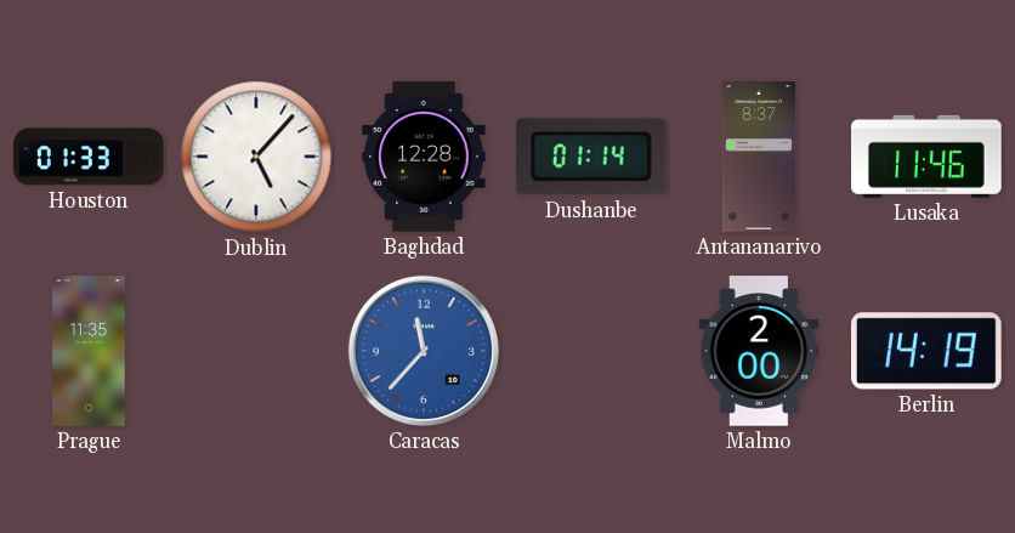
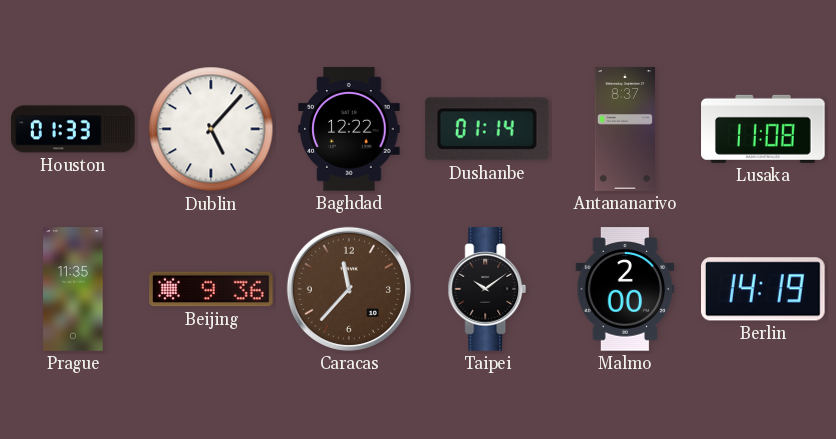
Baghdad: 12:28 -> 12:22
Lusaka: 11:46 -> 11:08
Beijing: none -> 9:36
Caracas dial: blue -> brown
Taipei: none -> 10:09
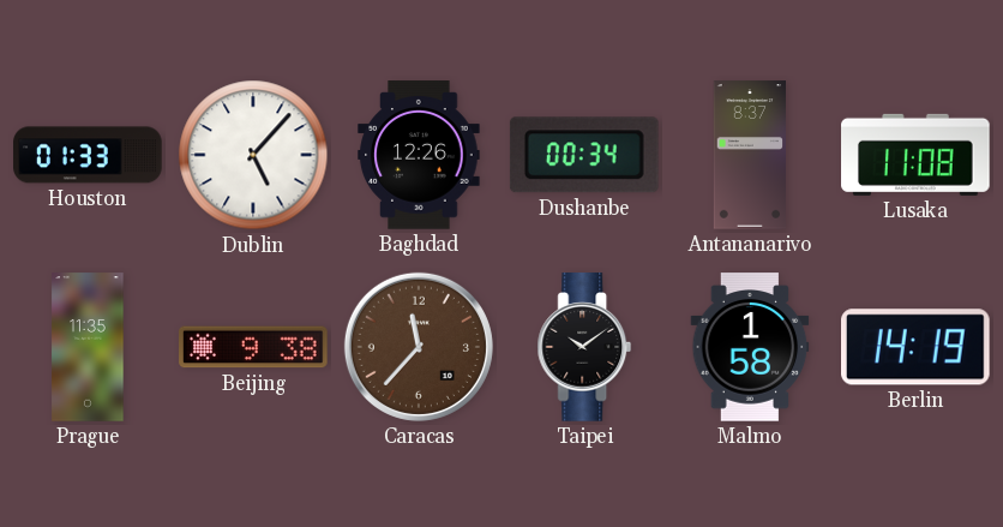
Baghdad: 12:22 -> 12:26
Dushanbe: 01:14 -> 00:34
Beijing: 9:36 -> 9:38
Malmo: 2:00 -> 1:58
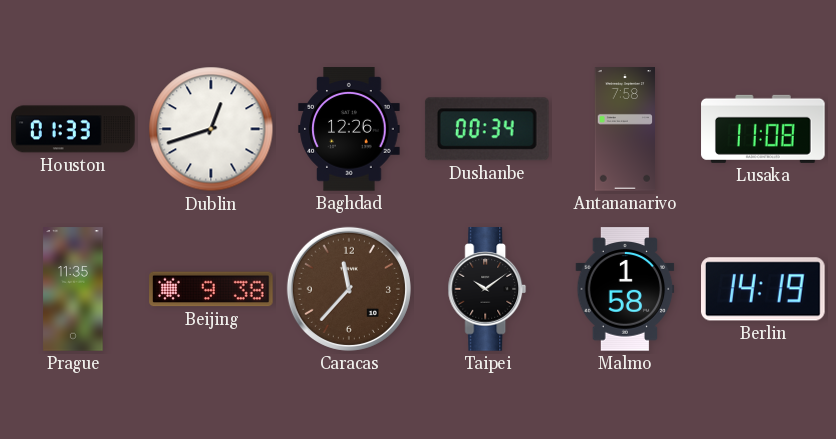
Dublin: 5:07 -> 12:42
Antananarivo: 8:37 -> 7:58
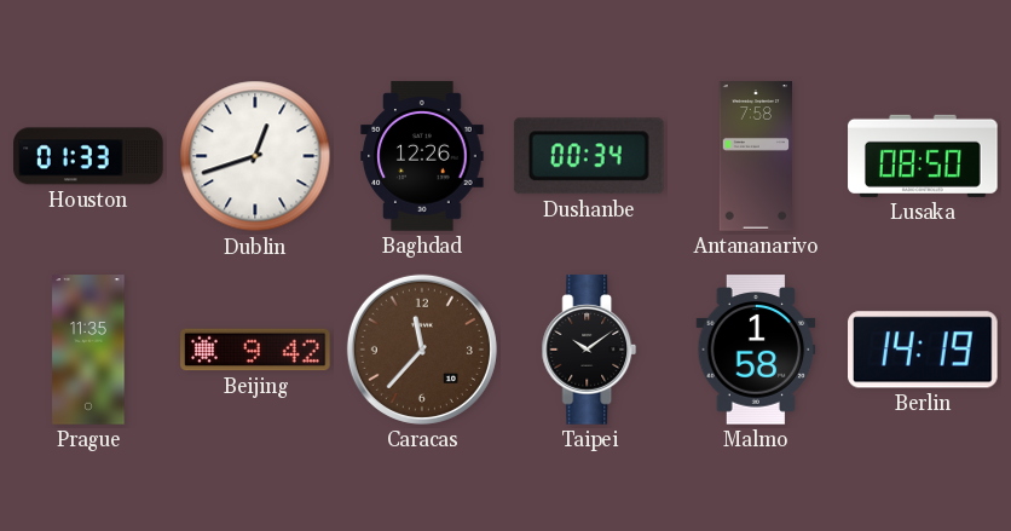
Lusaka: 11:08 -> 08:50
Beijing: 9:38 -> 9:42
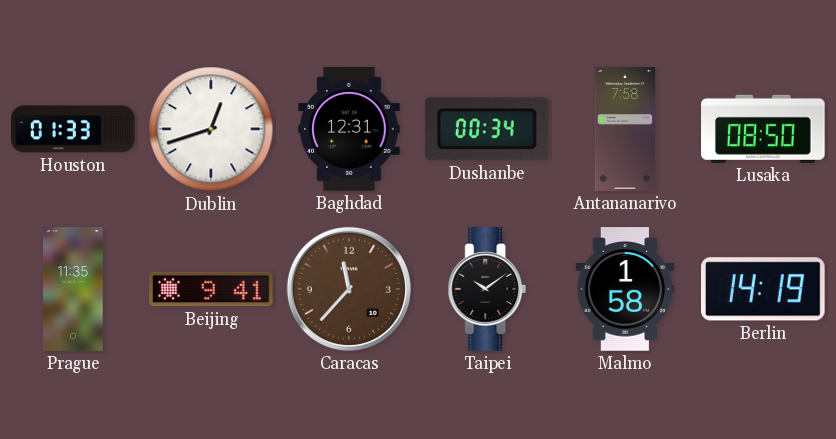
Baghdad: 12:26 -> 12:31
Beijing: 9:42 -> 9:41
